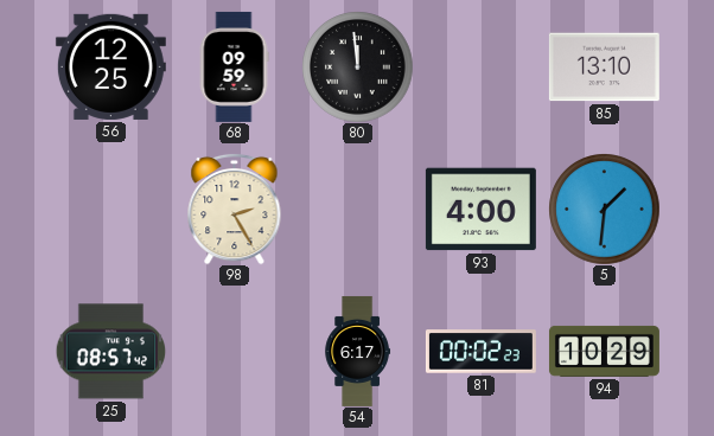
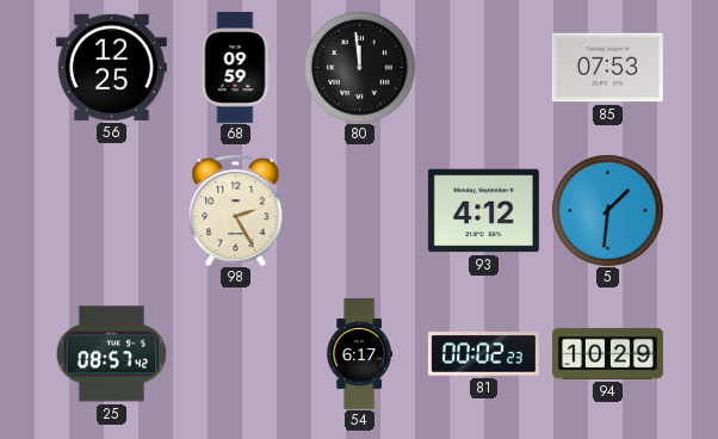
85: 13:10 -> 07:53
93: 4:00 -> 4:12
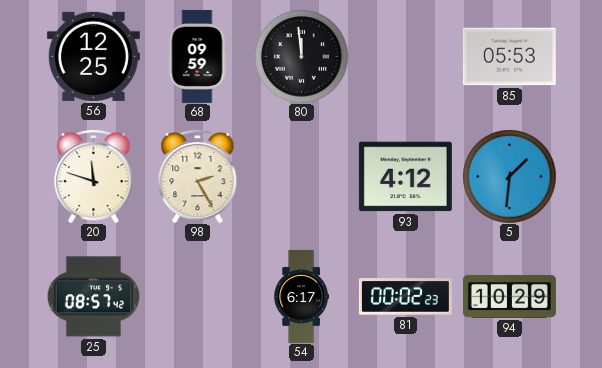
85: 07:53 -> 05:53
20: none -> 11:48
